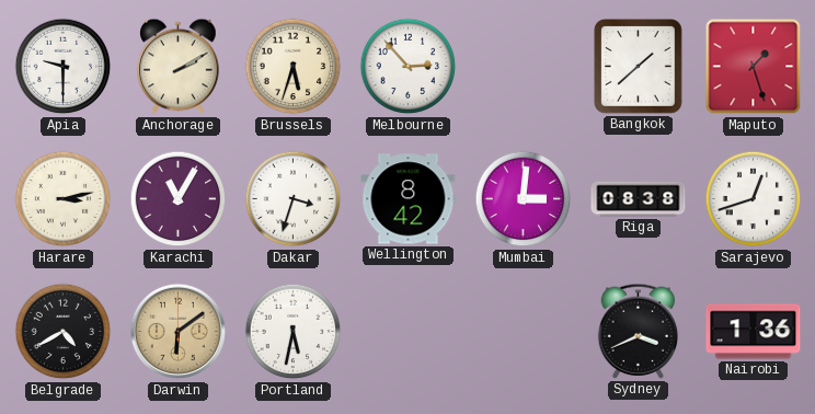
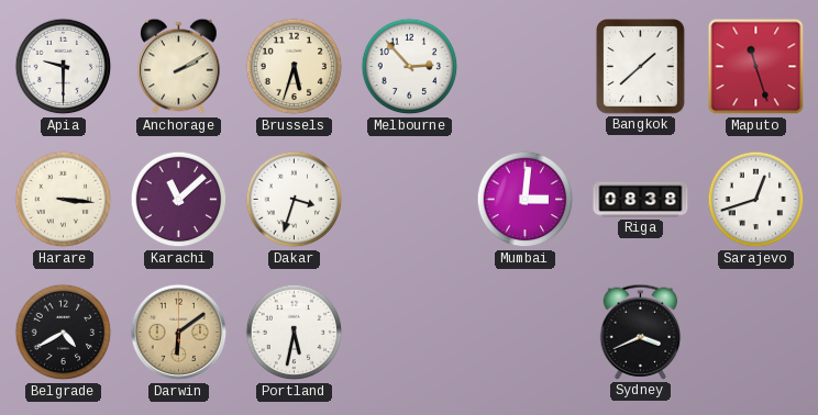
Maputo: 1:27 -> 11:27
Harare: 3:13 -> 3:16
Karachi: 11:05 -> 11:08
Wellington: 8:42 -> none
Nairobi: 1:36 -> none
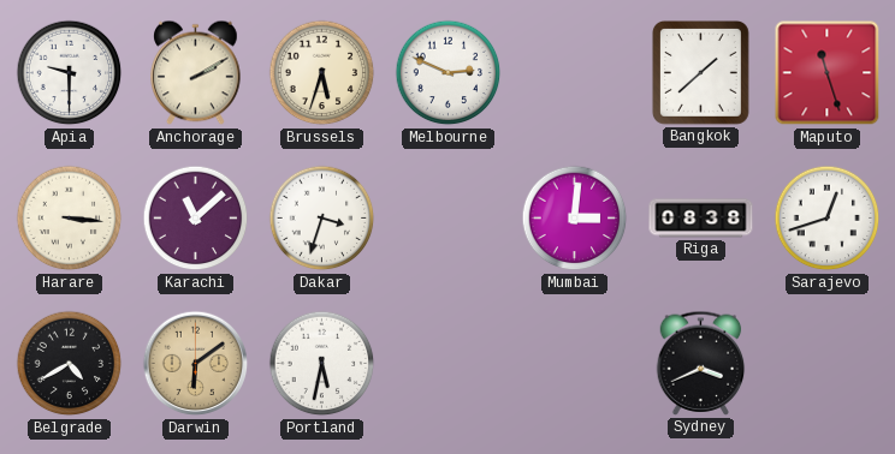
Melbourne: 2:53 -> 2:49
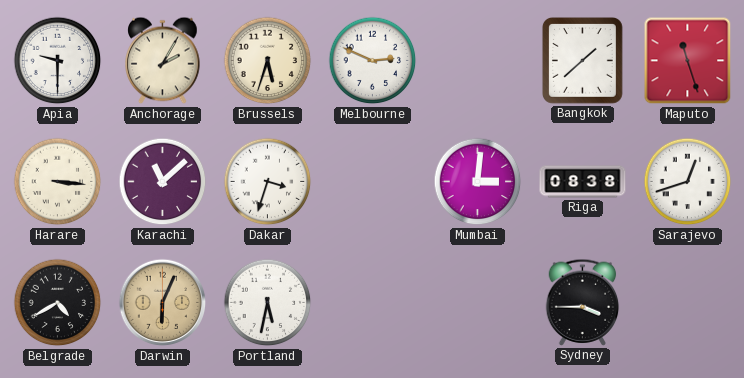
Anchorage: 2:10 -> 2:05
Darwin: 6:09 -> 6:04
Sydney: 3:41 -> 3:45
